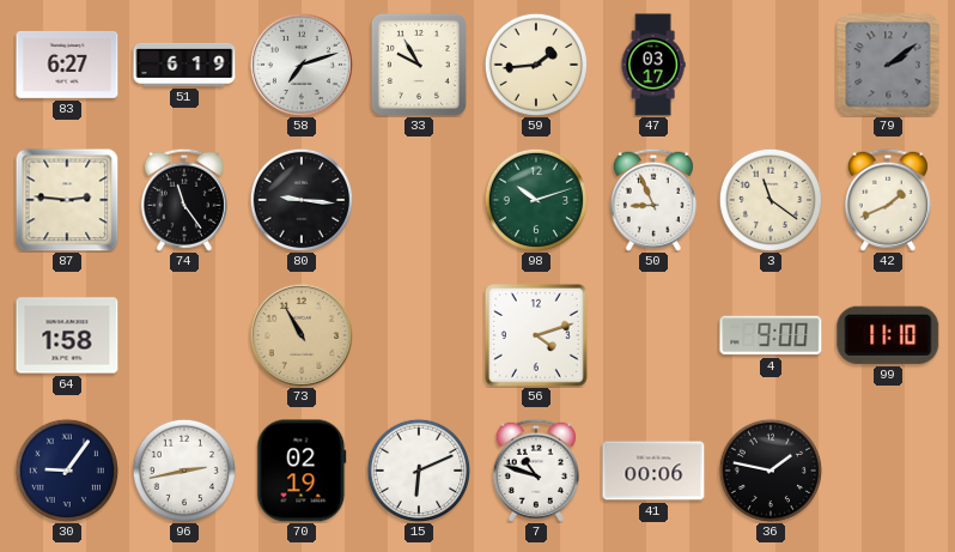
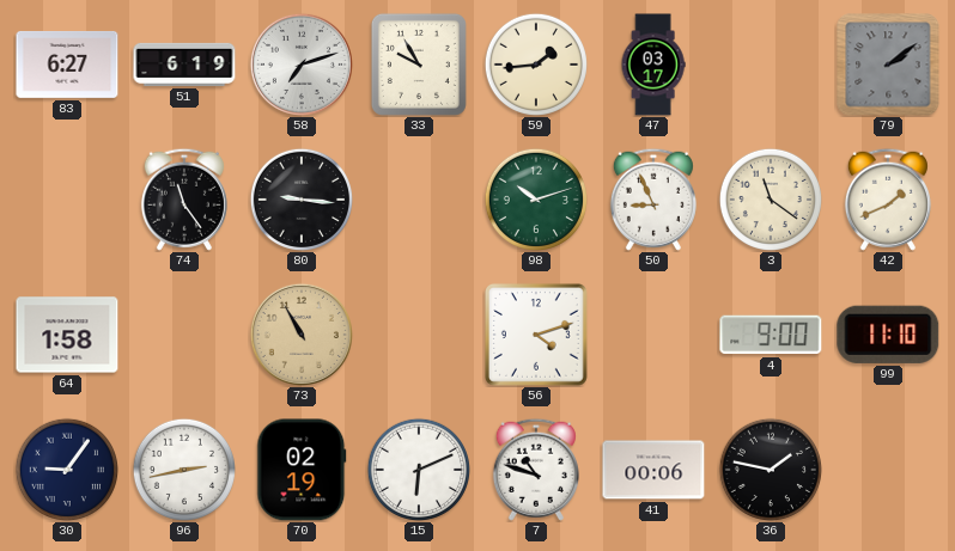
87: 2:46 -> none
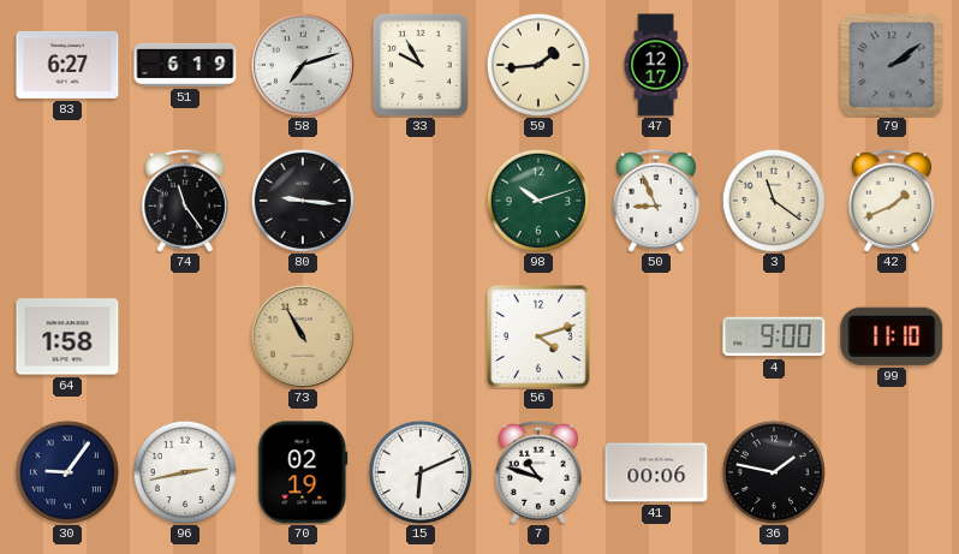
47: 03:17 -> 12:17
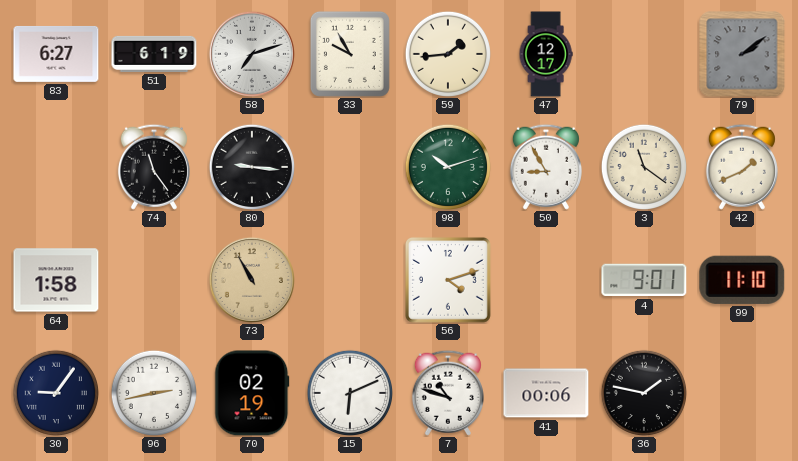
50: 8:56 -> 8:55
4: 9:00 -> 9:01
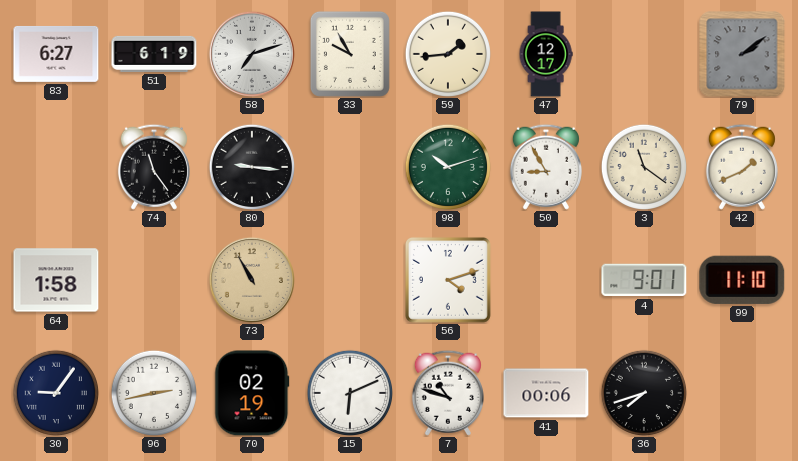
36: 1:47 -> 7:42
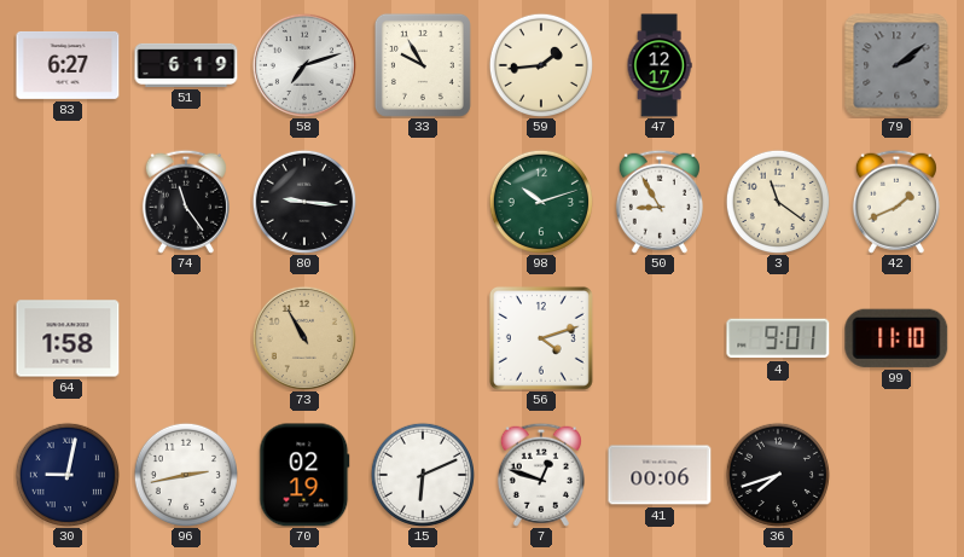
30: 9:06 -> 9:02
7: 10:48 -> 12:48
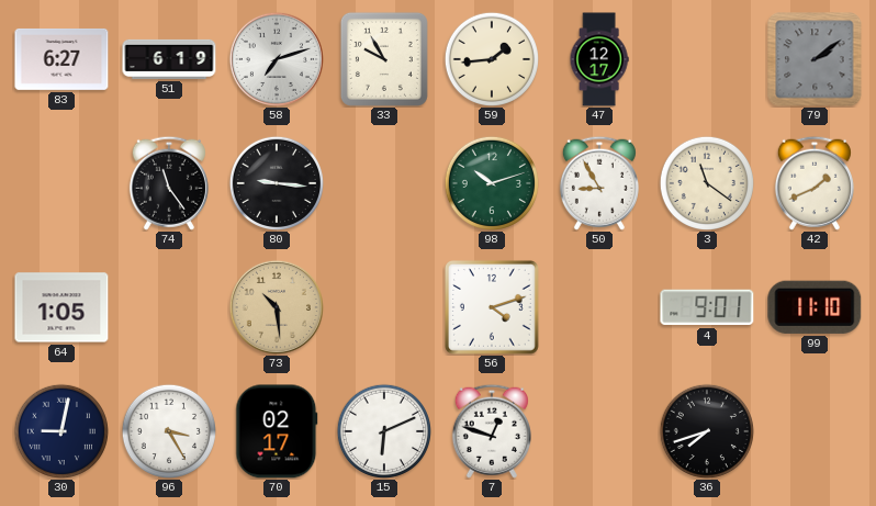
64: 1:58 -> 1:05
73: 10:55 -> 10:29
96: 2:43 -> 3:25
70: 02:19 -> 02:17
41: 00:06 -> none
